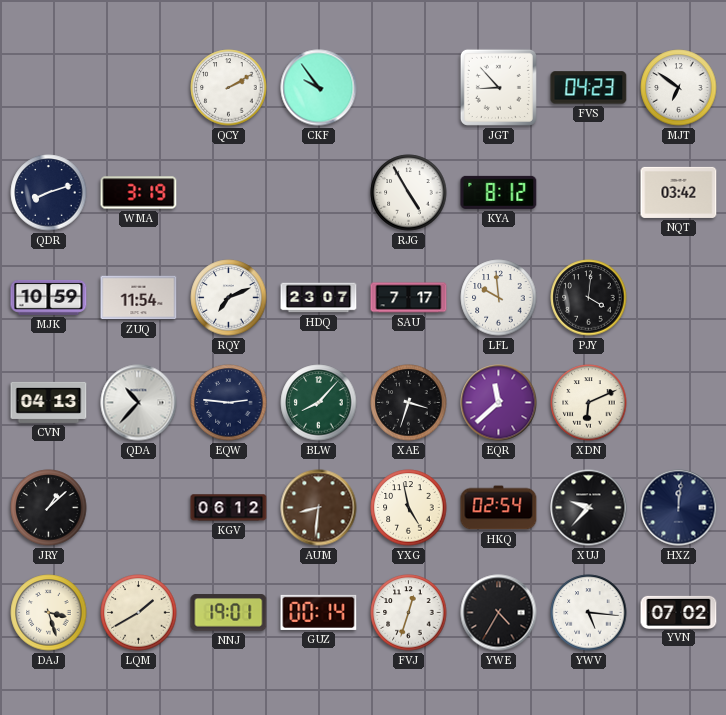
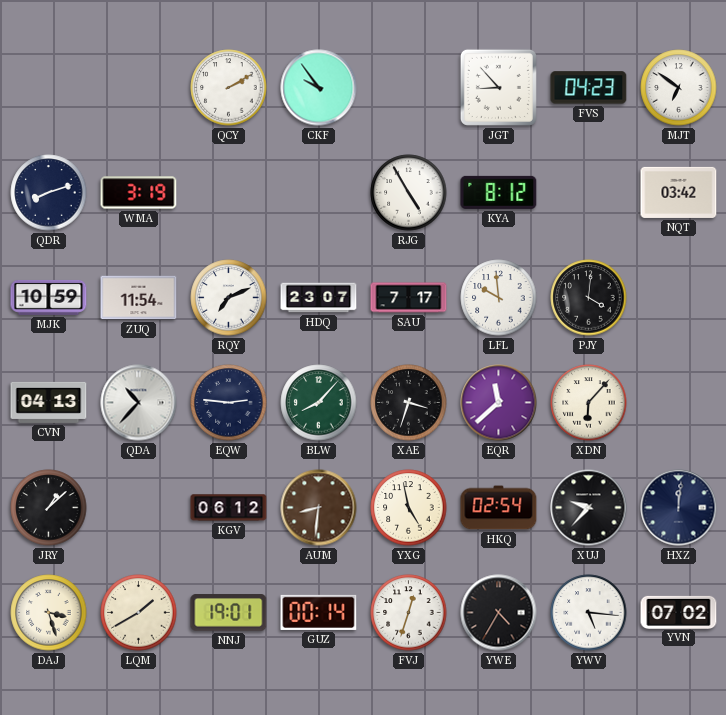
XDN: 6:11 -> 6:07
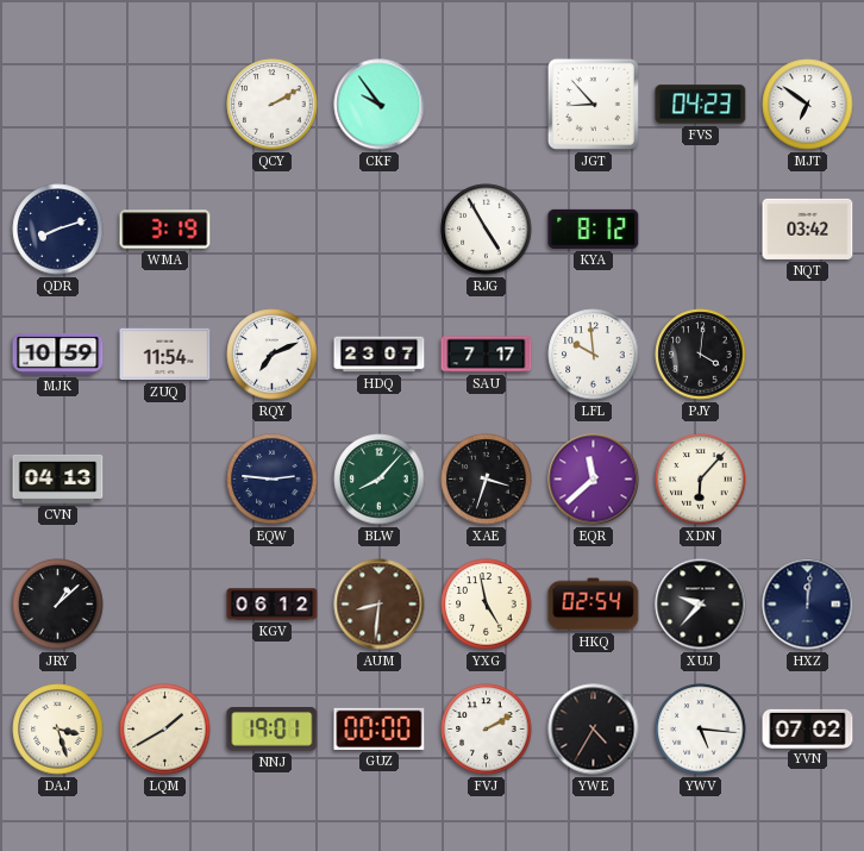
QDA: 10:37 -> none
GUZ: 00:14 -> 00:00
FVJ: 12:33 -> 2:10
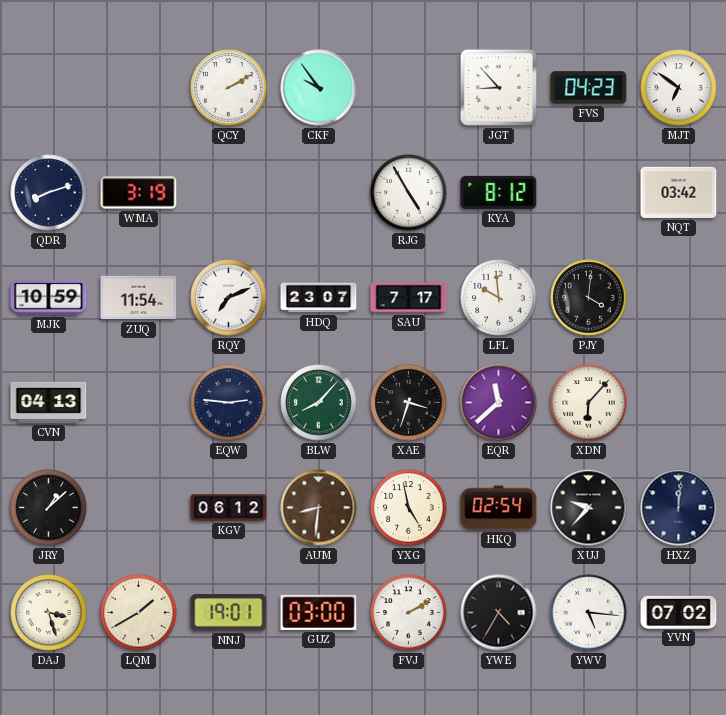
GUZ: 00:00 -> 03:00
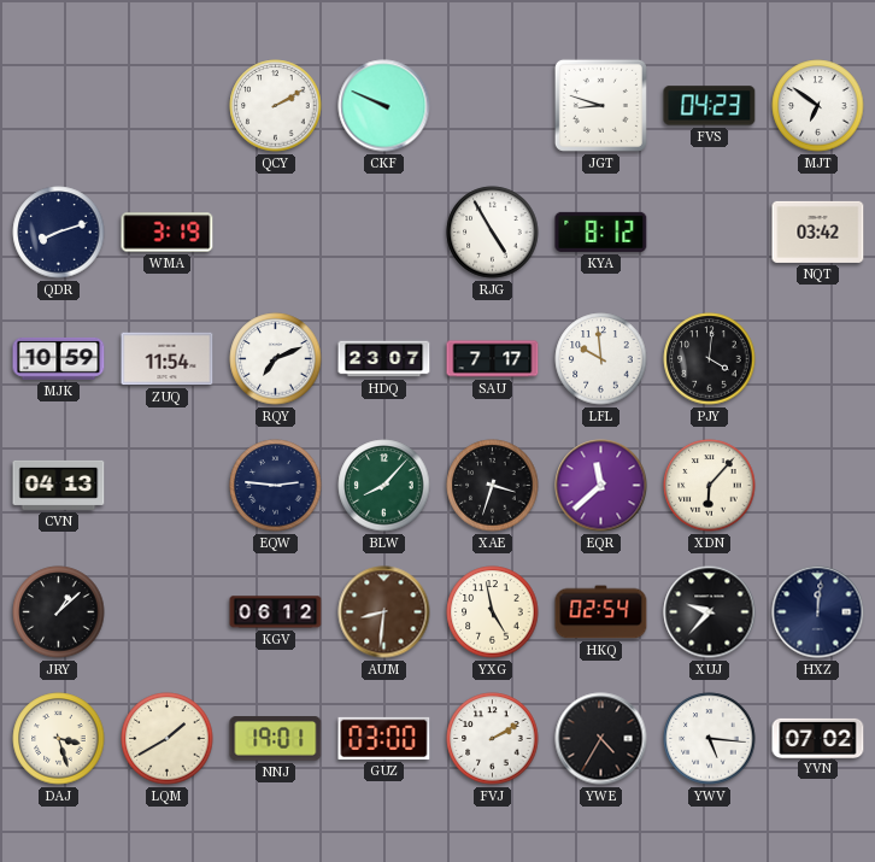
CKF: 9:54 -> 9:49
JGT: 8:53 -> 8:48
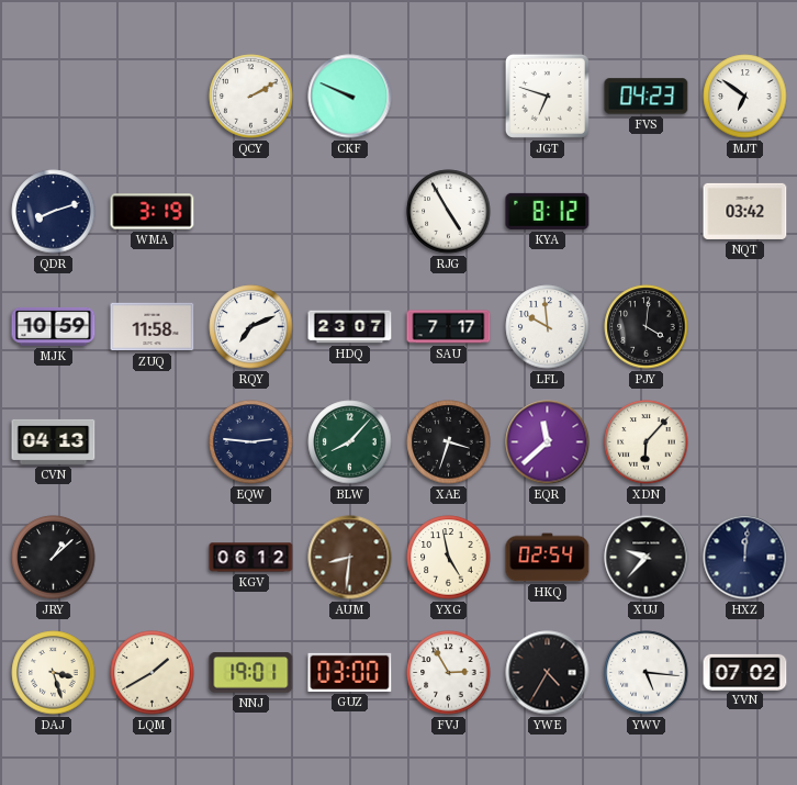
JGT: 8:48 -> 6:48
ZUQ: 11:54 -> 11:58
FVJ: 2:10 -> 2:55
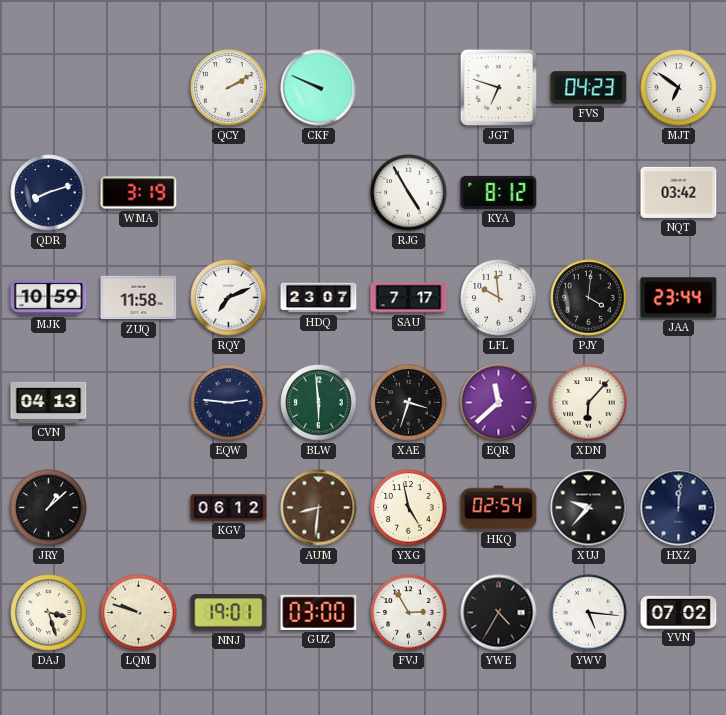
JAA: none -> 23:44
BLW: 8:07 -> 5:59
LQM: 1:40 -> 9:48
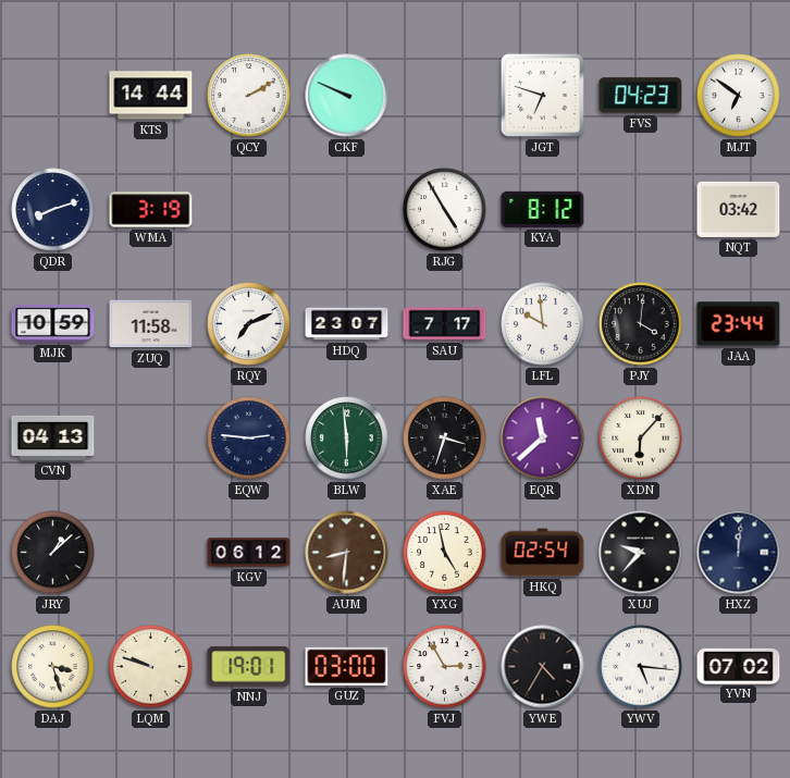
KTS: none -> 14:44
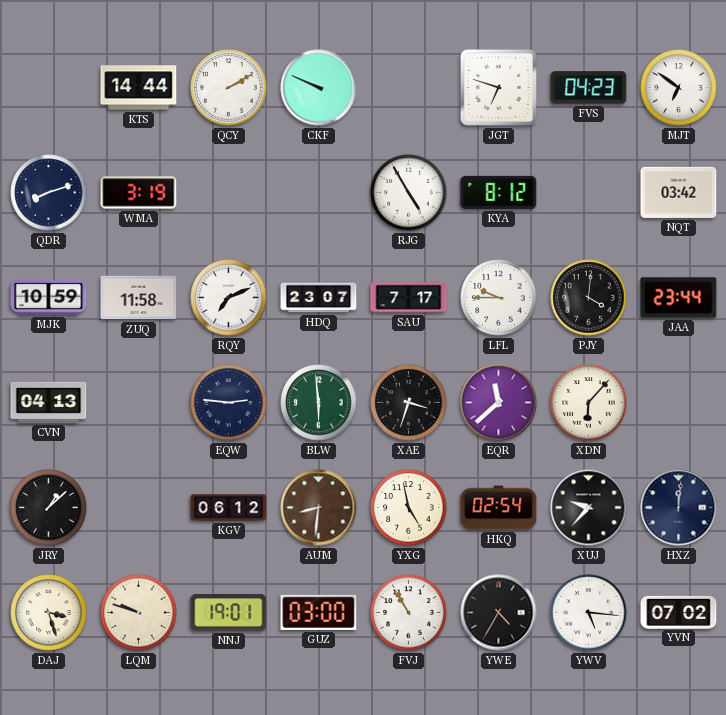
LFL: 9:59 -> 9:45
FVJ: 2:55 -> 10:55
